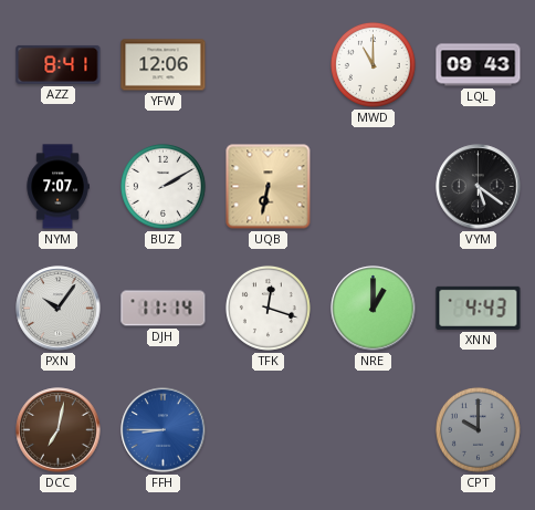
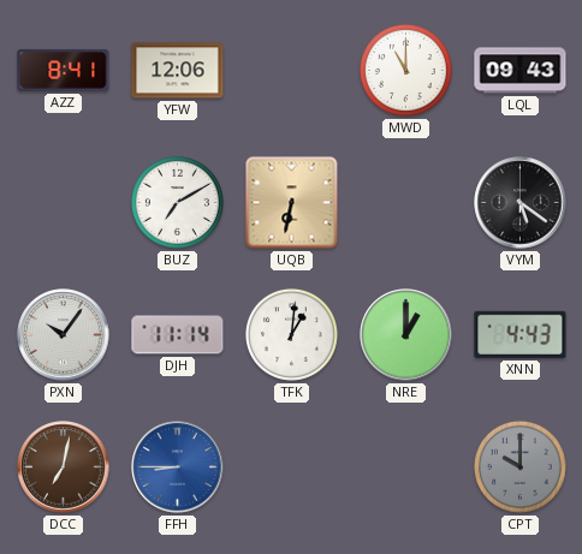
NYM: 7:07 -> none
BUZ: 2:10 -> 7:10
TFK: 12:18 -> 1:01
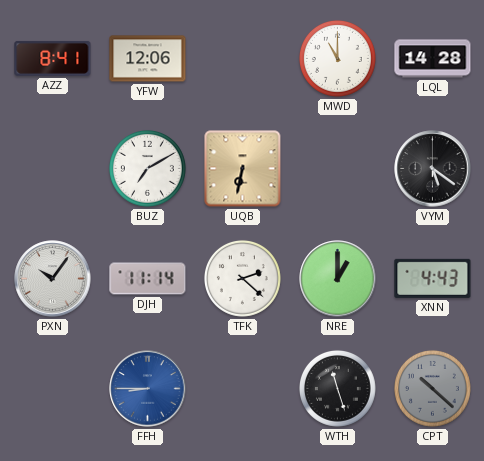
LQL: 09:43 -> 14:28
TFK: 1:01 -> 2:22
DCC: 7:02 -> none
WTH: none -> 11:27
CPT: 10:00 -> 10:22
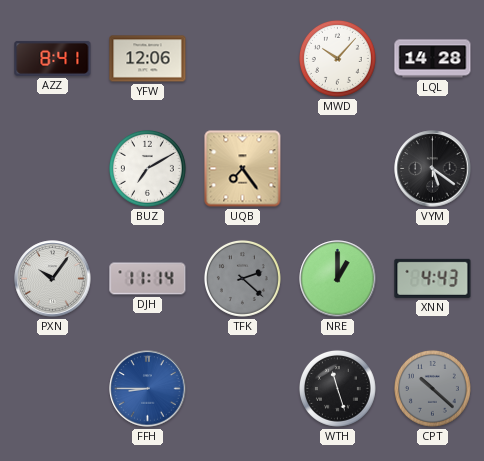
MWD: 11:00 -> 10:07
UQB: 6:32 -> 7:24
TFK dial: white -> grey
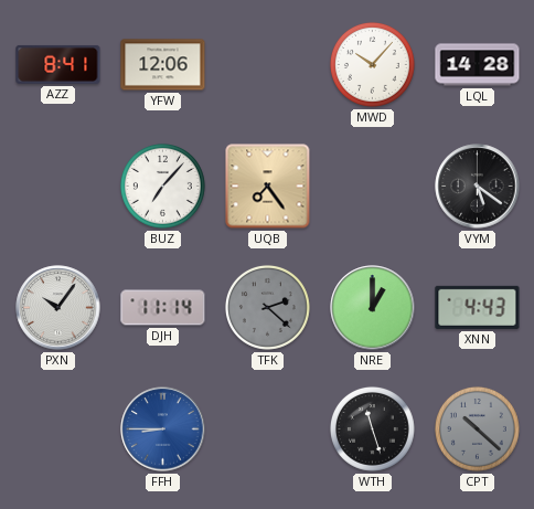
BUZ: 7:10 -> 7:07
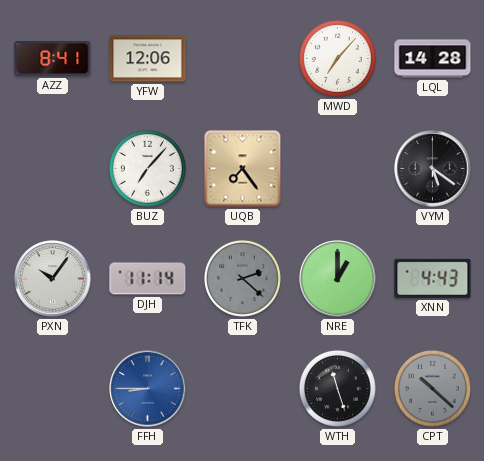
MWD: 10:07 -> 7:07
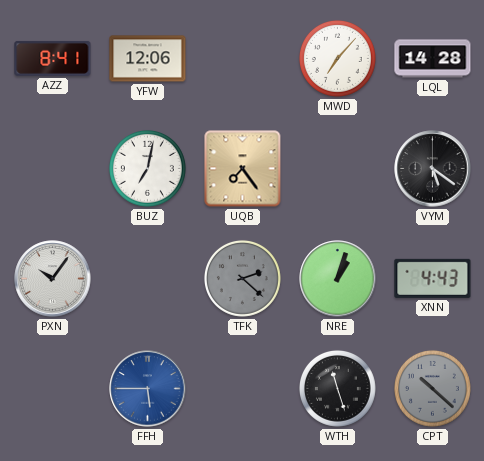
BUZ: 7:07 -> 7:02
DJH: 11:14 -> none
NRE: 1:00 -> 1:03
FFH: 8:45 -> 5:45
